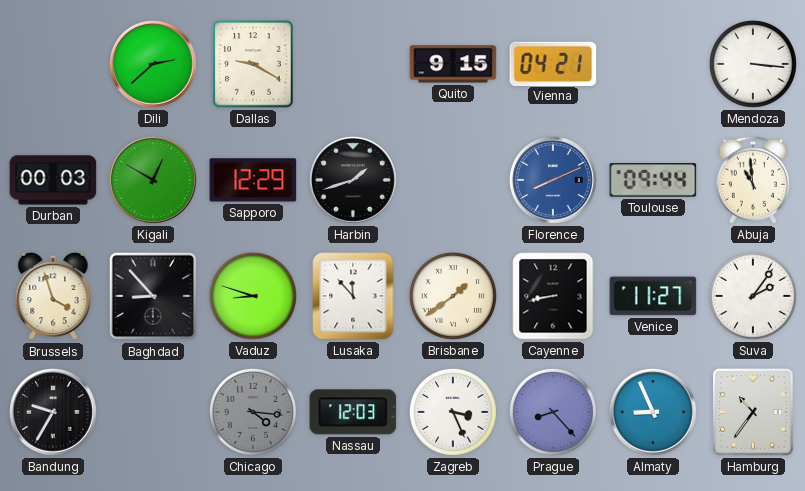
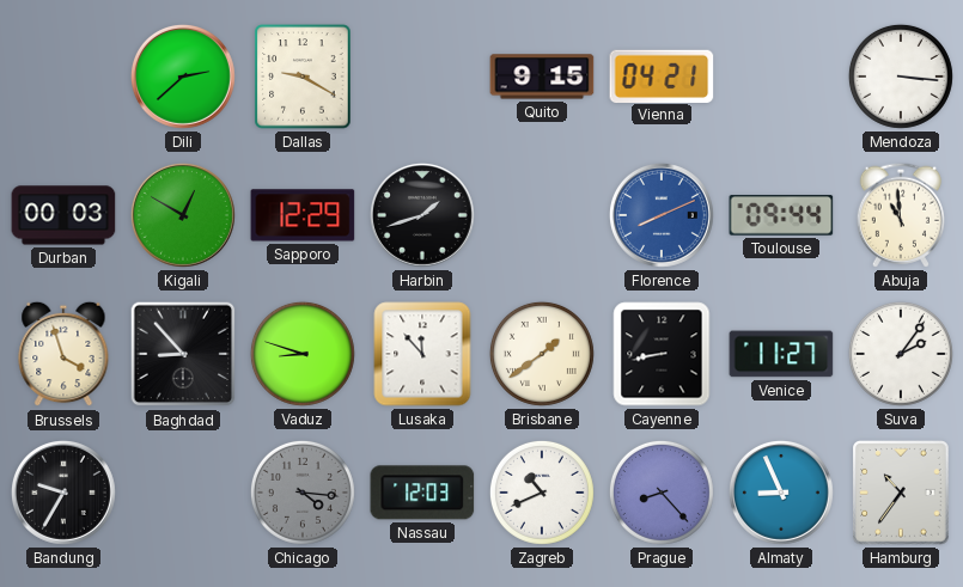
Zagreb: 3:26 -> 10:41
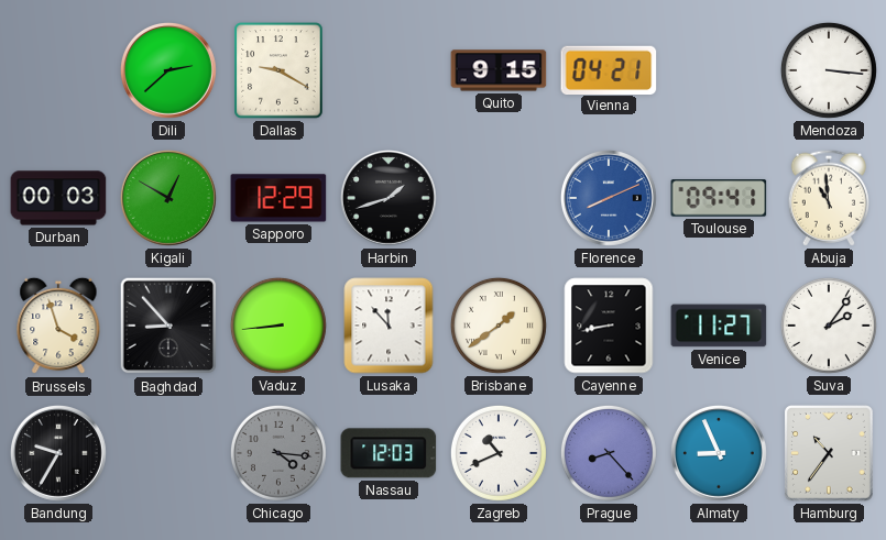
Toulouse: 09:44 -> 09:41
Vaduz: 8:48 -> 8:44
